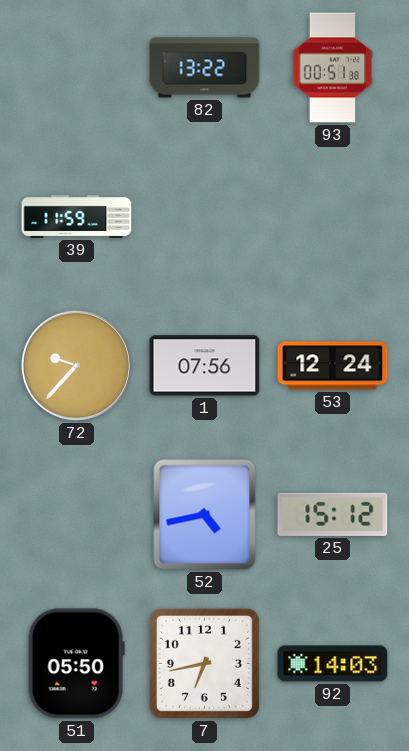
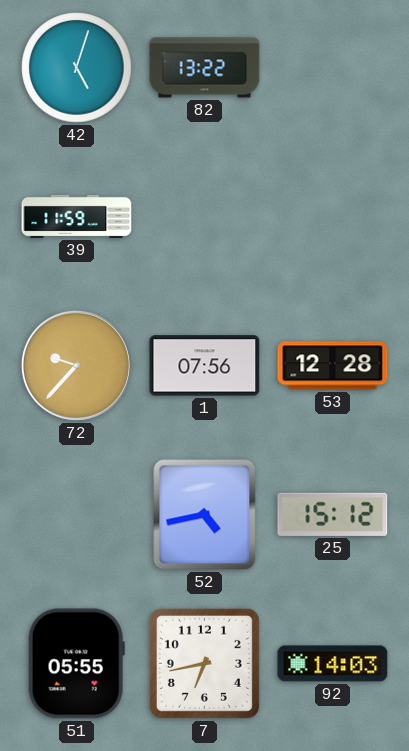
42: none -> 5:03
93: 00:51 -> none
53: 12:24 -> 12:28
51: 05:50 -> 05:55
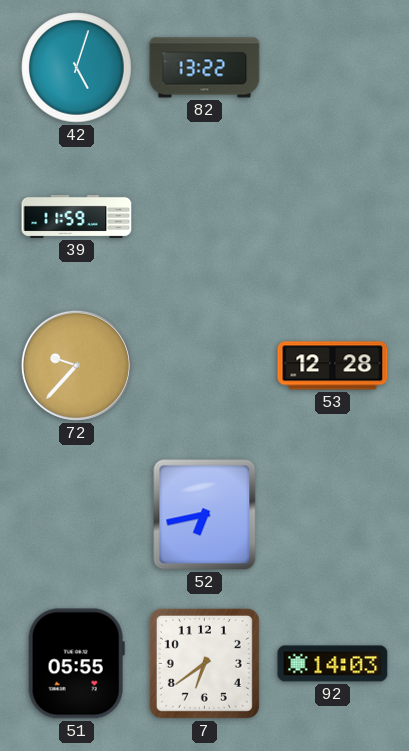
1: 07:56 -> none
52: 4:43 -> 6:43
25: 15:12 -> none
7: 6:43 -> 6:39
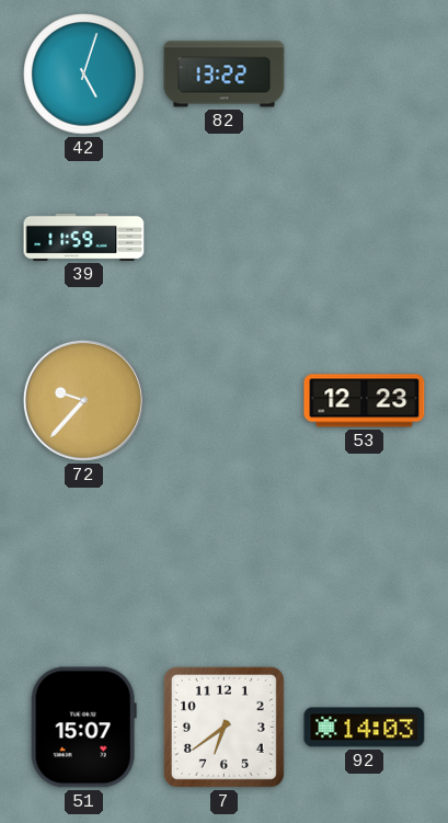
53: 12:28 -> 12:23
52: 6:43 -> none
51: 05:55 -> 15:07
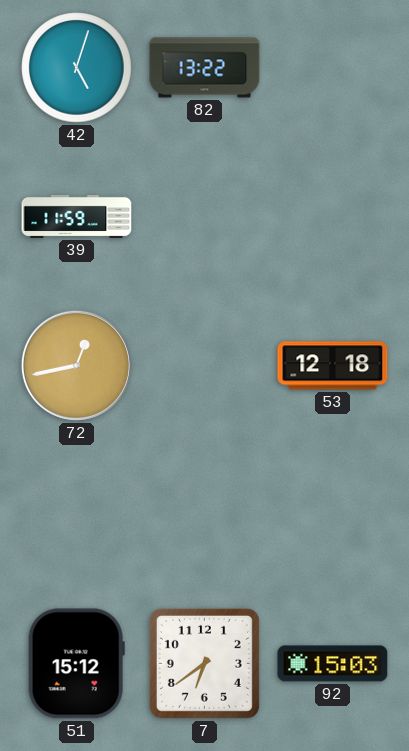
72: 9:37 -> 12:43
53: 12:23 -> 12:18
51: 15:07 -> 15:12
92: 14:03 -> 15:03
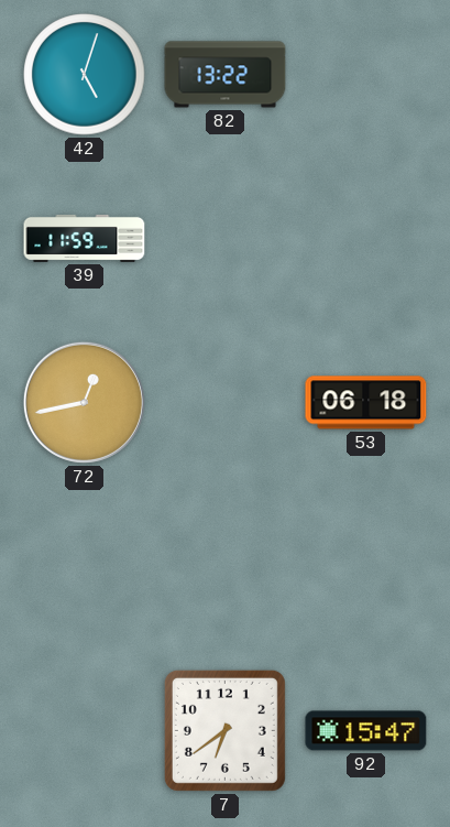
53: 12:18 -> 06:18
51: 15:12 -> none
92: 15:03 -> 15:47
